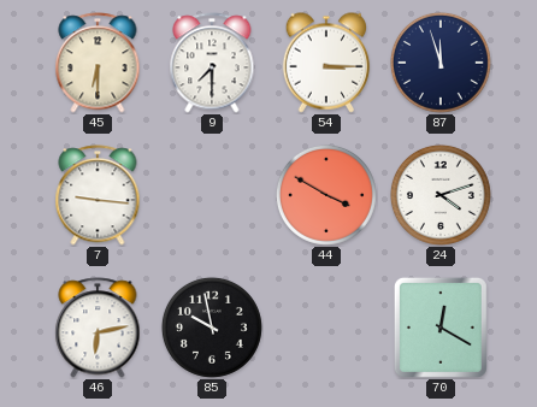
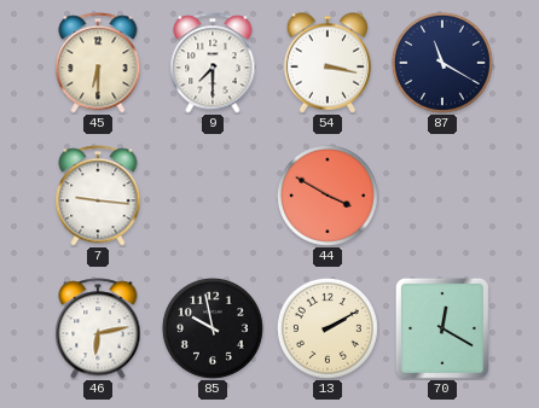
54: 3:15 -> 3:17
87: 11:57 -> 11:20
24: 4:12 -> none
13: none -> 2:10
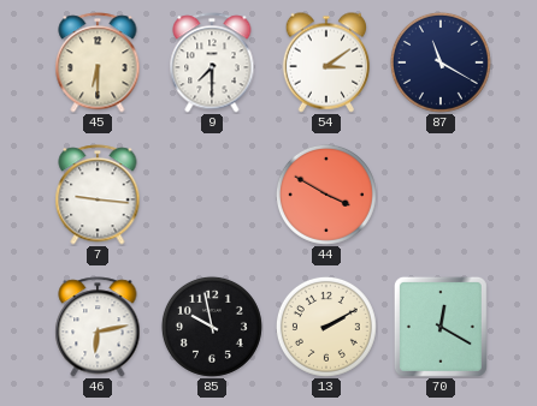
54: 3:17 -> 3:09
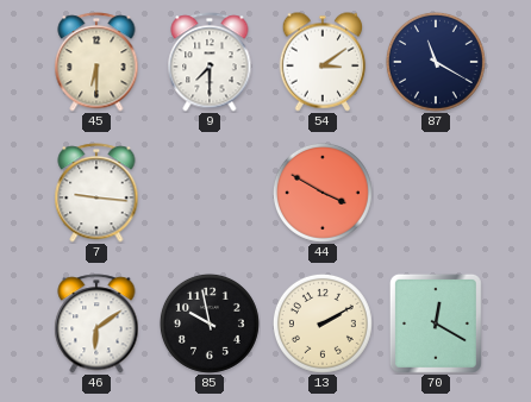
46: 6:13 -> 6:09
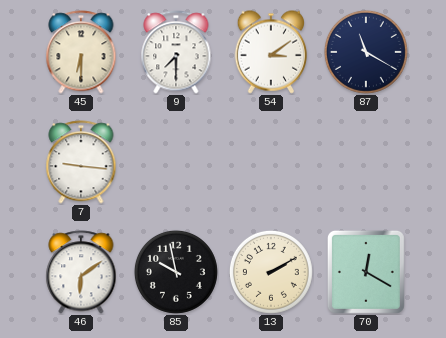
44: 3:50 -> none
